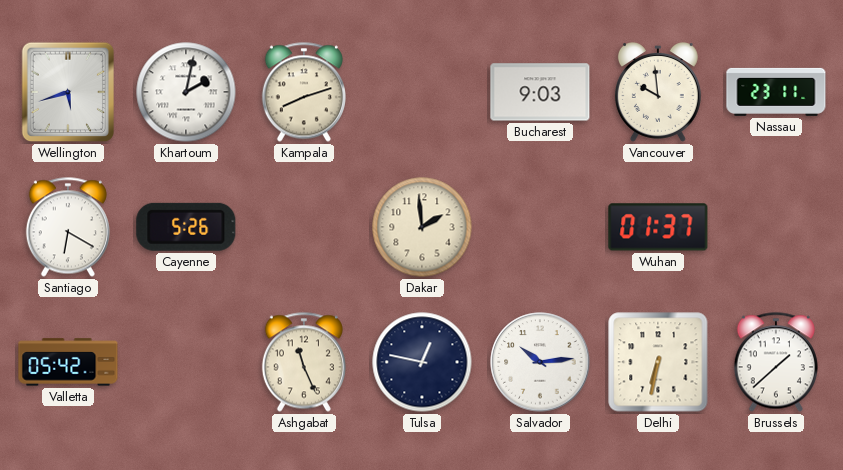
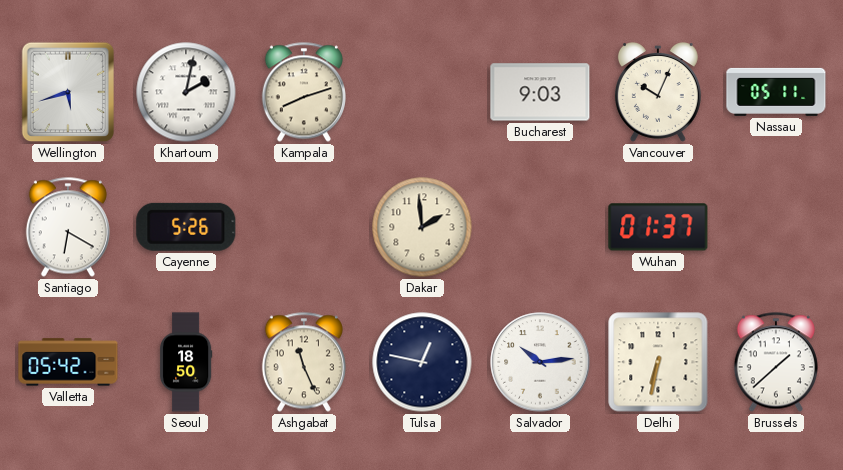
Vancouver: 9:59 -> 10:04
Nassau: 23:11 -> 05:11
Seoul: none -> 18:50
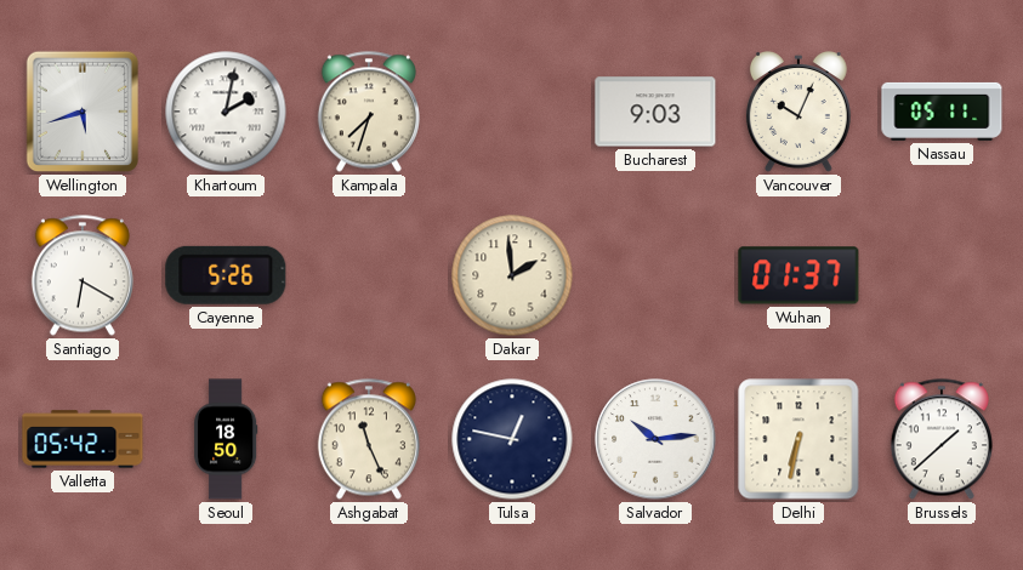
Kampala: 8:12 -> 7:33
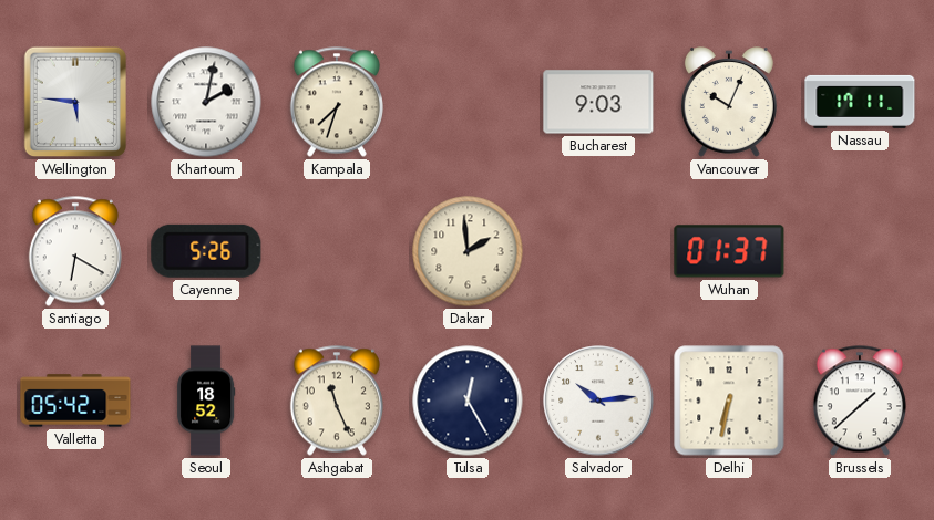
Wellington: 5:42 -> 5:46
Nassau: 05:11 -> 17:11
Seoul: 18:50 -> 18:52
Tulsa: 12:47 -> 12:25
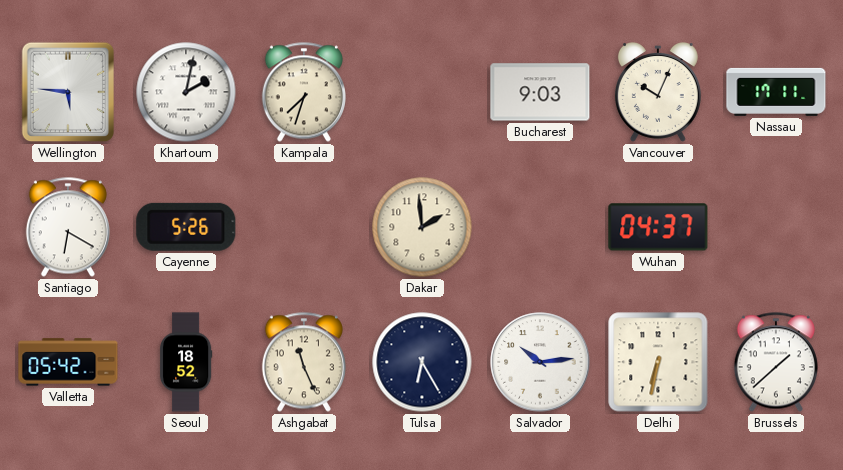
Wuhan: 01:37 -> 04:37
Tulsa: 12:25 -> 6:25
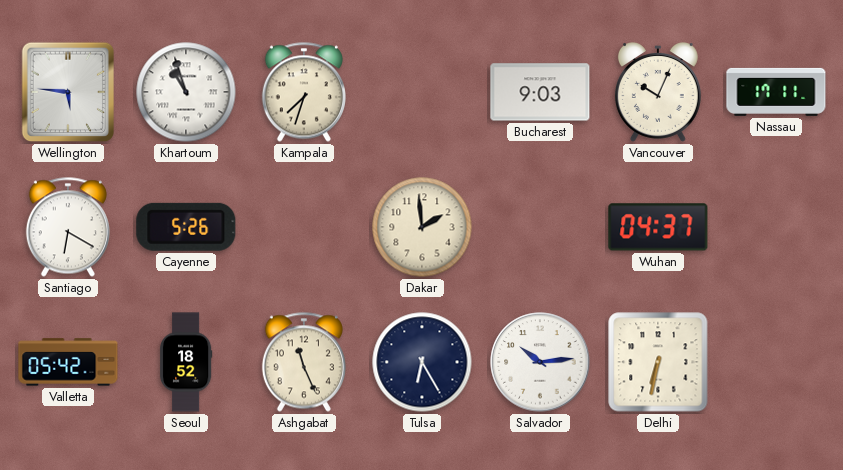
Khartoum: 2:02 -> 10:57
Brussels: 1:38 -> none
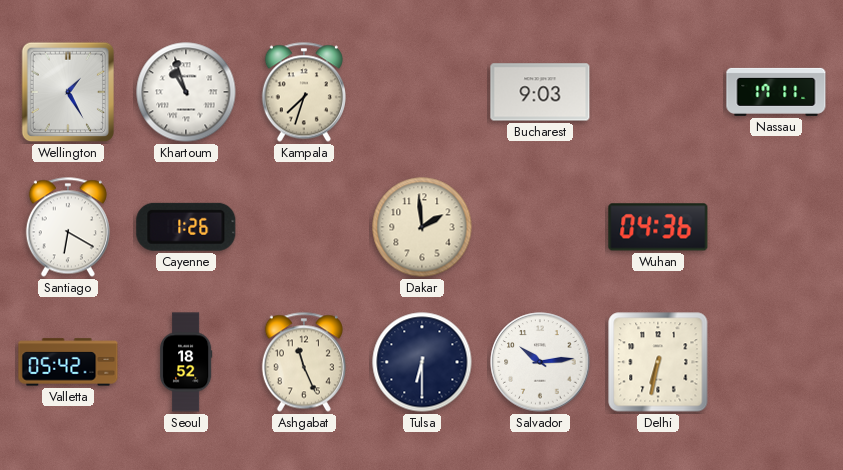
Wellington: 5:46 -> 1:25
Vancouver: 10:04 -> none
Cayenne: 5:26 -> 1:26
Wuhan: 04:37 -> 04:36
Tulsa: 6:25 -> 6:30
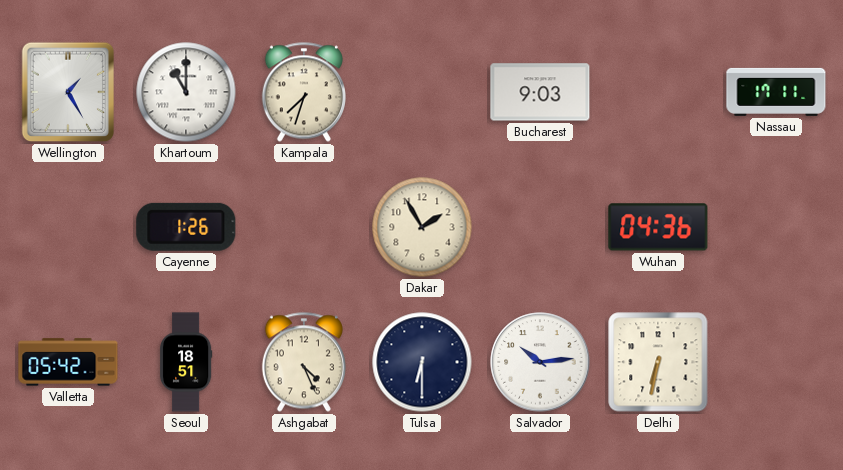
Khartoum: 10:57 -> 11:00
Santiago: 6:20 -> none
Dakar: 1:59 -> 1:55
Seoul: 18:52 -> 18:51
Ashgabat: 11:26 -> 4:26
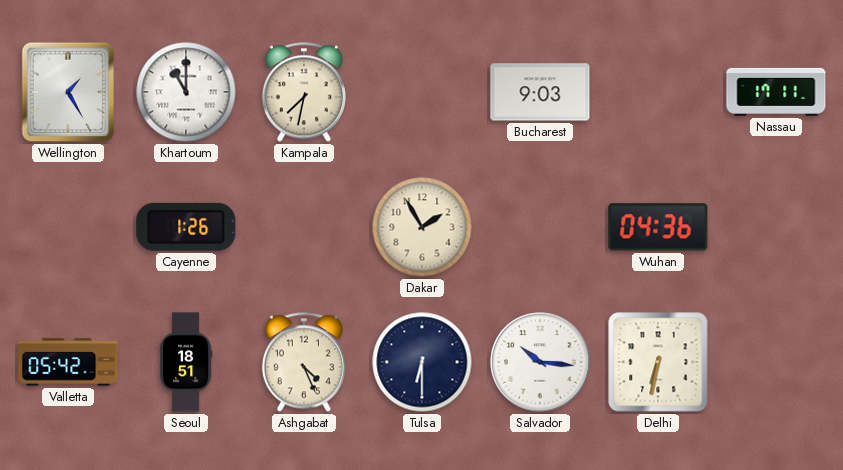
Kampala: 7:33 -> 7:32
Salvador: 10:14 -> 10:16
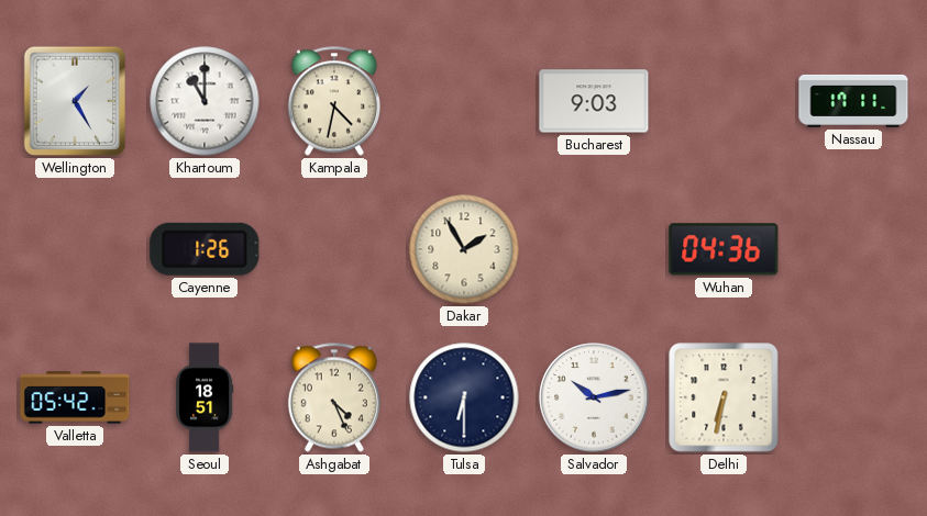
Kampala: 7:32 -> 4:32
Salvador: 10:16 -> 10:13
